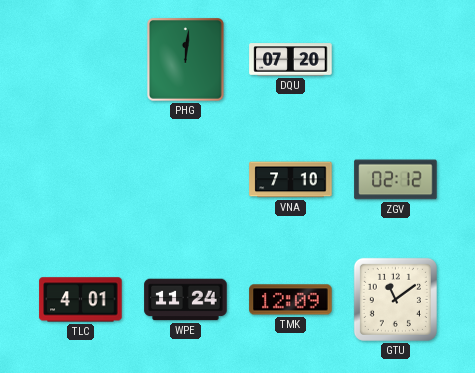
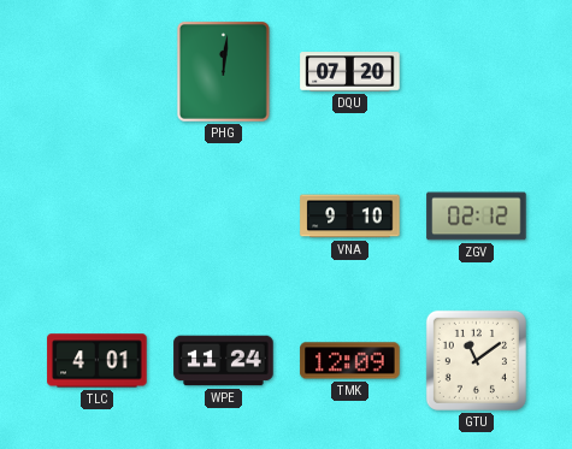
VNA: 7:10 -> 9:10
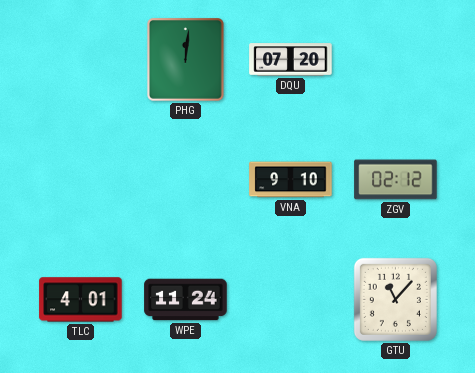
TMK: 12:09 -> none
GTU: 11:09 -> 11:07
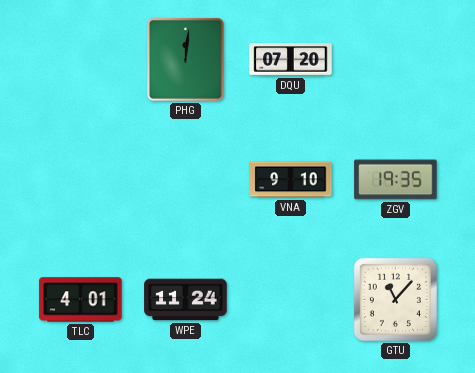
ZGV: 02:12 -> 19:35
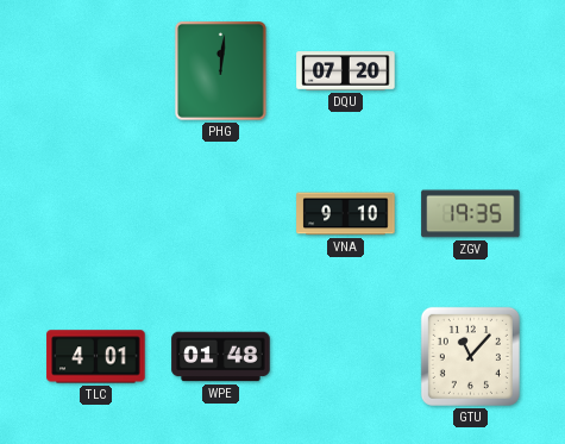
WPE: 11:24 -> 01:48
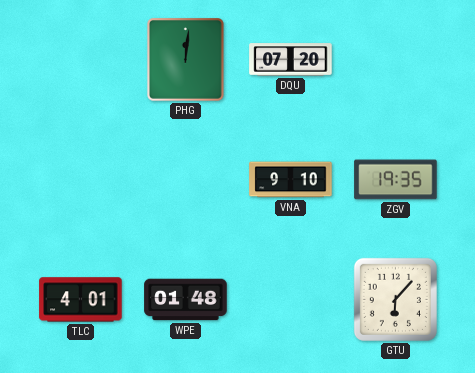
GTU: 11:07 -> 6:07
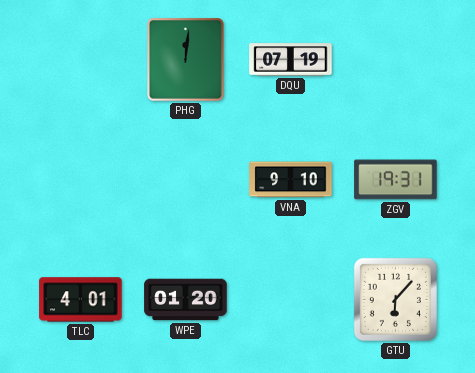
DQU: 07:20 -> 07:19
ZGV: 19:35 -> 19:31
WPE: 01:48 -> 01:20
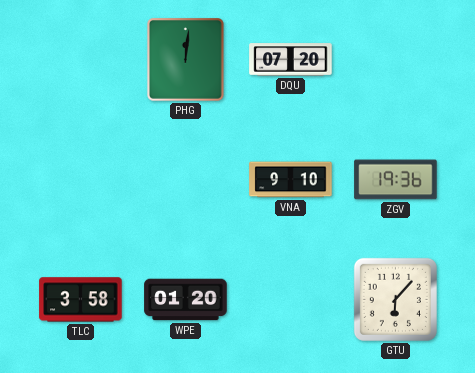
DQU: 07:19 -> 07:20
ZGV: 19:31 -> 19:36
TLC: 4:01 -> 3:58
